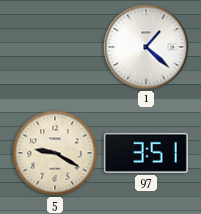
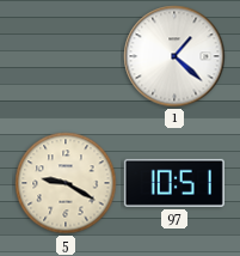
97: 3:51 -> 10:51
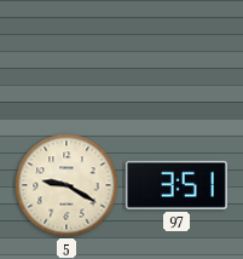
1: 1:22 -> none
97: 10:51 -> 3:51
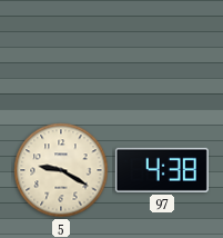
97: 3:51 -> 4:38
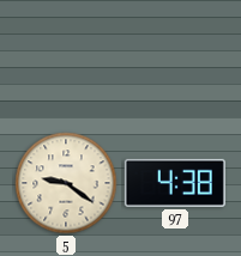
5: 9:20 -> 9:21
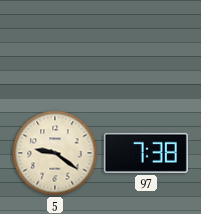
97: 4:38 -> 7:38
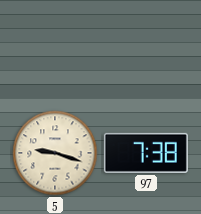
5: 9:21 -> 9:18
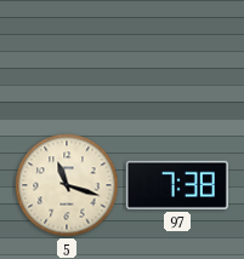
5: 9:18 -> 11:18
